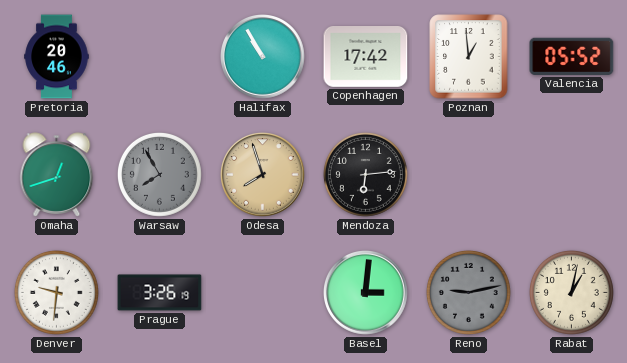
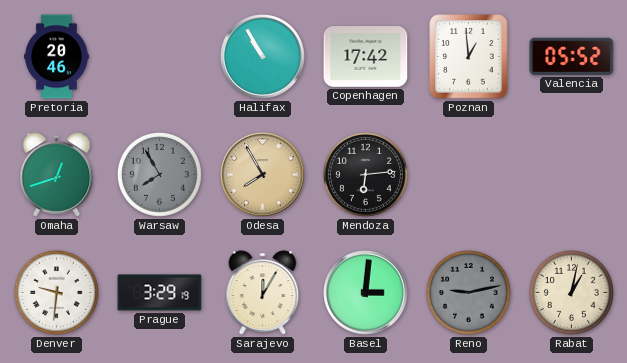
Odesa: 7:57 -> 7:55
Prague: 3:26 -> 3:29
Sarajevo: none -> 12:05
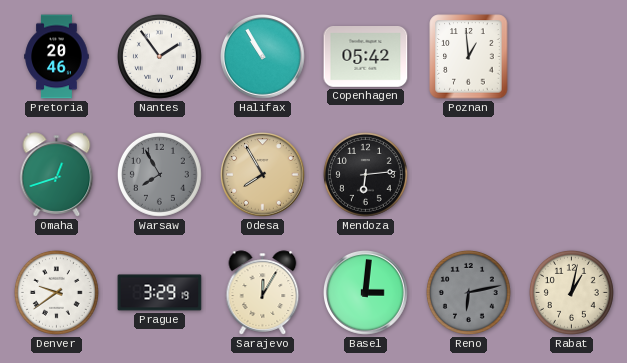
Nantes: none -> 1:54
Copenhagen: 17:42 -> 05:42
Valencia: 05:52 -> none
Denver: 9:31 -> 9:39
Reno: 9:13 -> 6:13
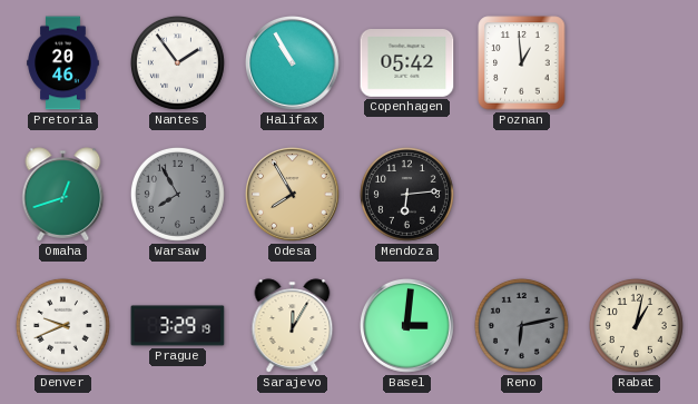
Denver: 9:39 -> 9:41
